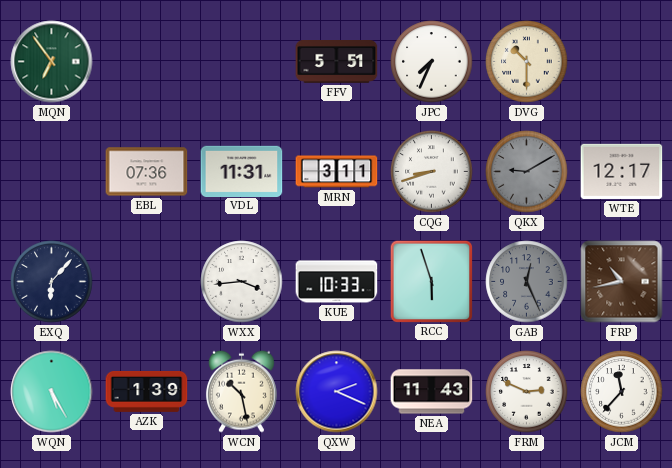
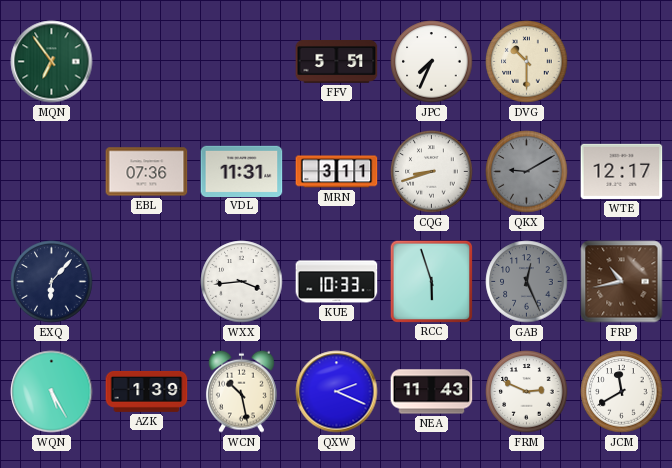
JCM: 11:37 -> 11:40
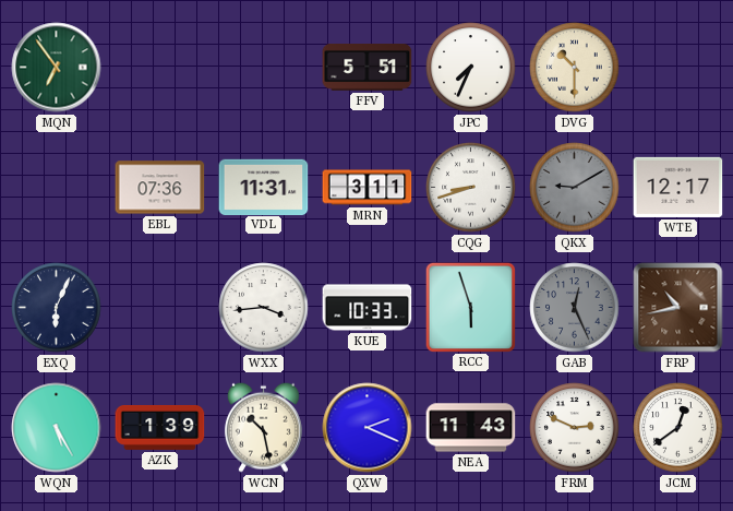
EXQ: 6:07 -> 6:04
JCM: 11:40 -> 12:39
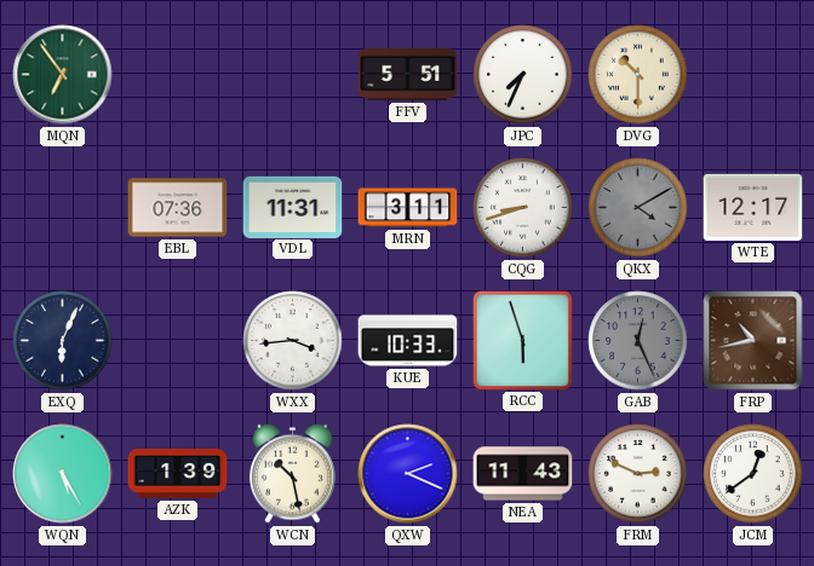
QKX: 9:10 -> 4:10
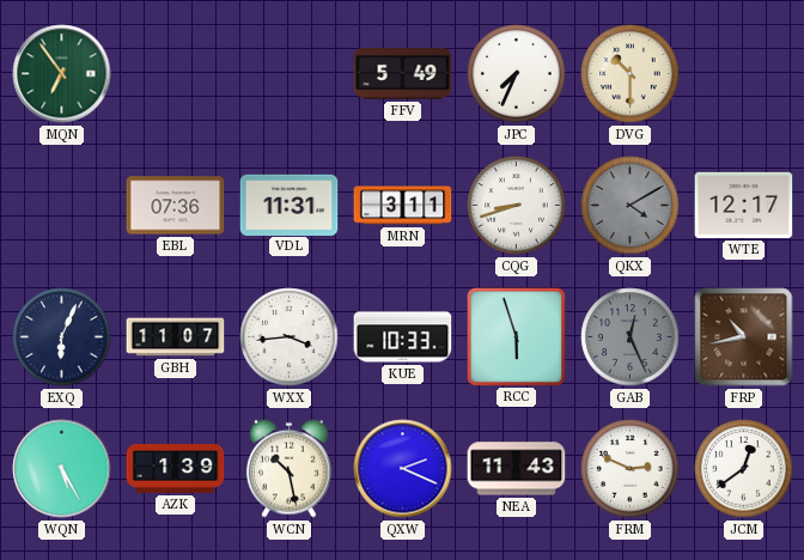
FFV: 5:51 -> 5:49
GBH: none -> 11:07
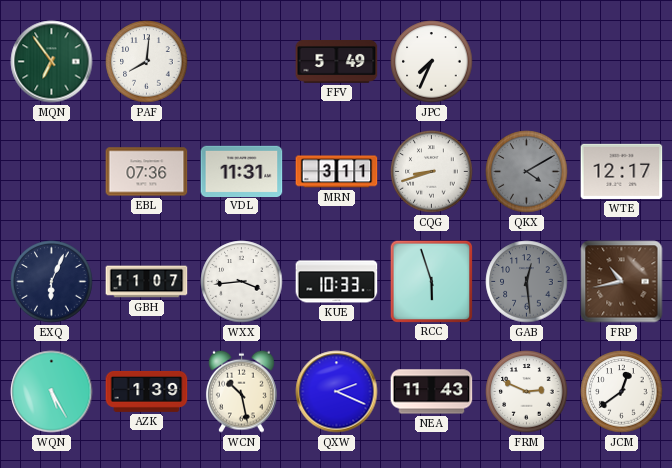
PAF: none -> 8:01
DVG: 10:30 -> none
GAB: 12:26 -> 12:29
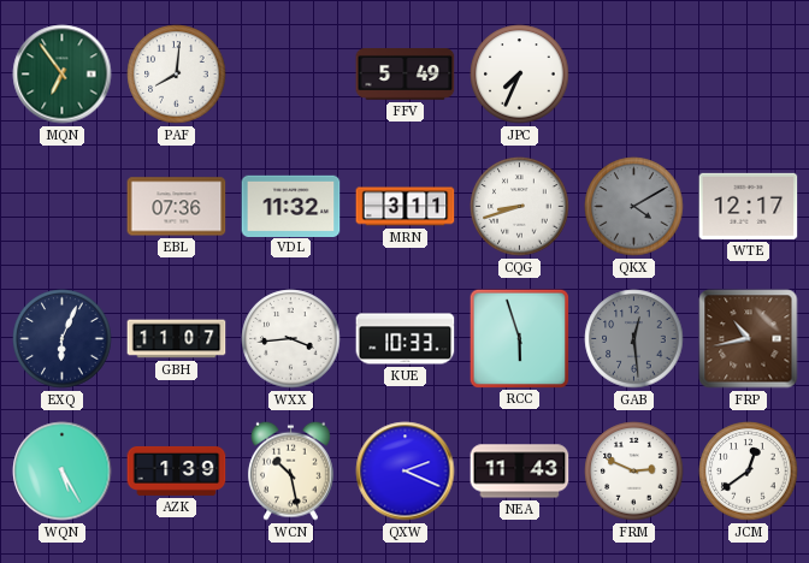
VDL: 11:31 -> 11:32
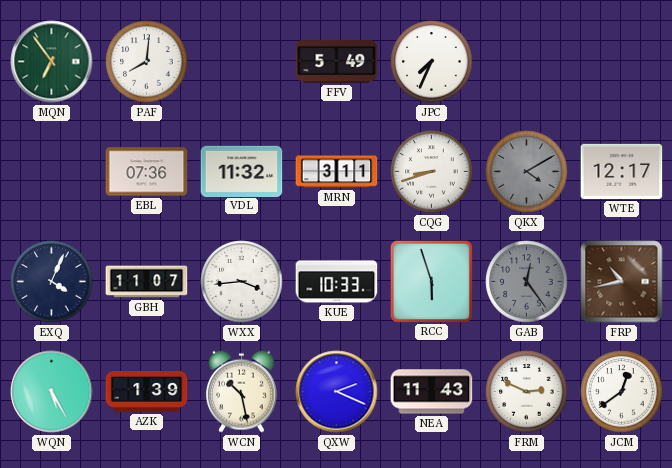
EXQ: 6:04 -> 4:04
GAB: 12:29 -> 12:24
